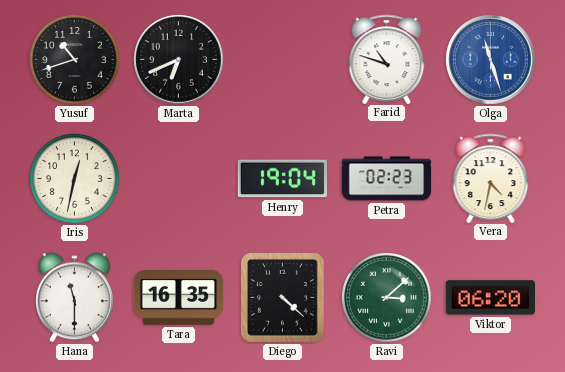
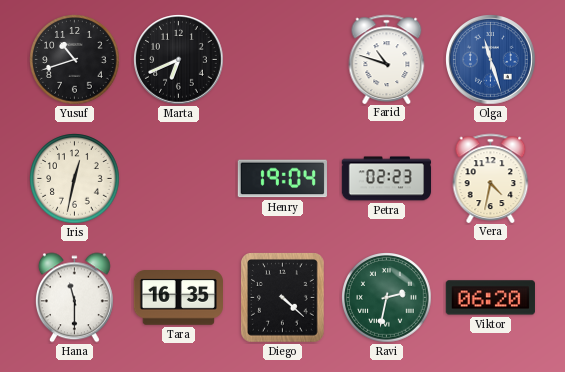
Ravi: 3:08 -> 2:32
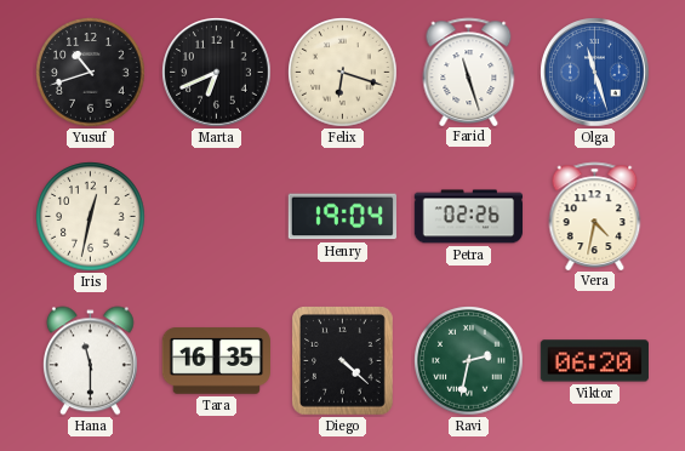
Felix: none -> 6:18
Farid: 10:48 -> 11:27
Petra: 02:23 -> 02:26
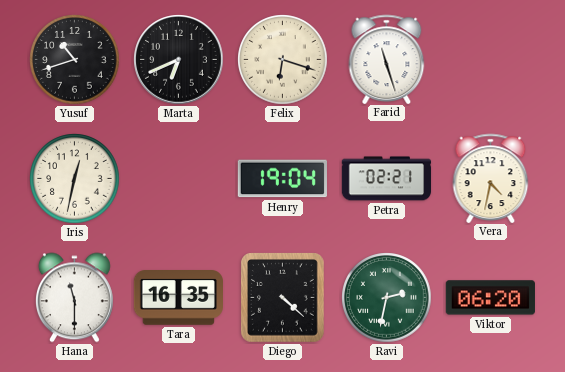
Olga: 11:27 -> none
Petra: 02:26 -> 02:21
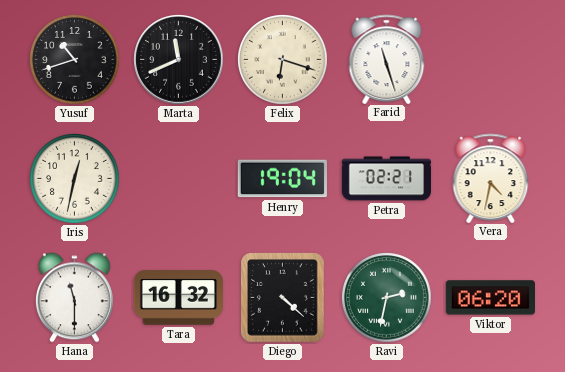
Marta: 6:41 -> 11:41
Tara: 16:35 -> 16:32
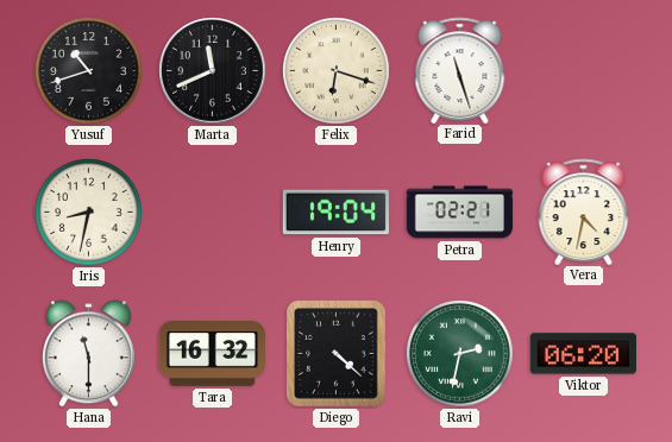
Iris: 12:32 -> 8:32
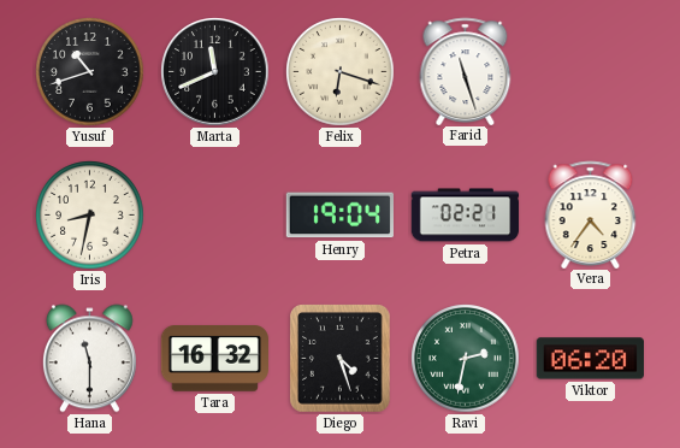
Vera: 4:32 -> 4:36
Diego: 4:22 -> 4:27
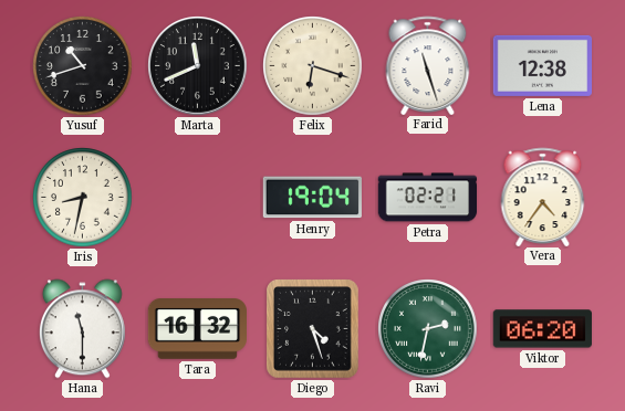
Lena: none -> 12:38
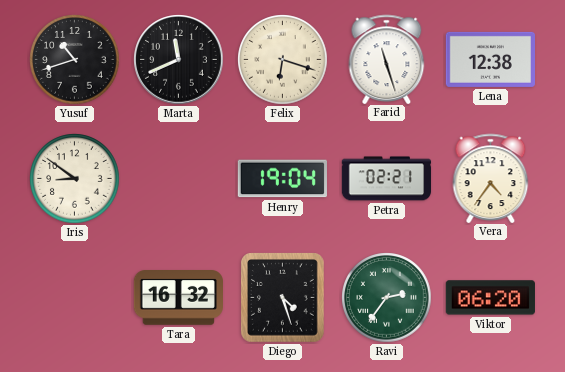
Iris: 8:32 -> 8:51
Hana: 11:30 -> none
Ravi: 2:32 -> 2:36
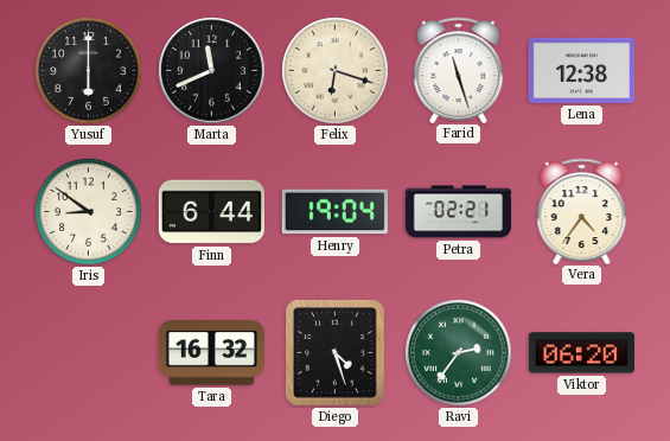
Yusuf: 10:42 -> 6:00
Finn: none -> 6:44
